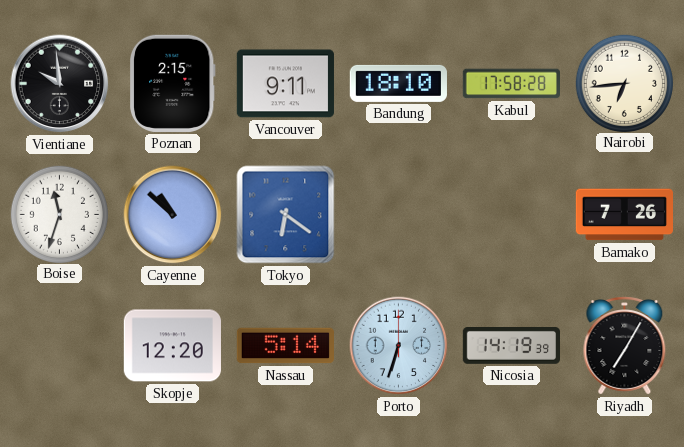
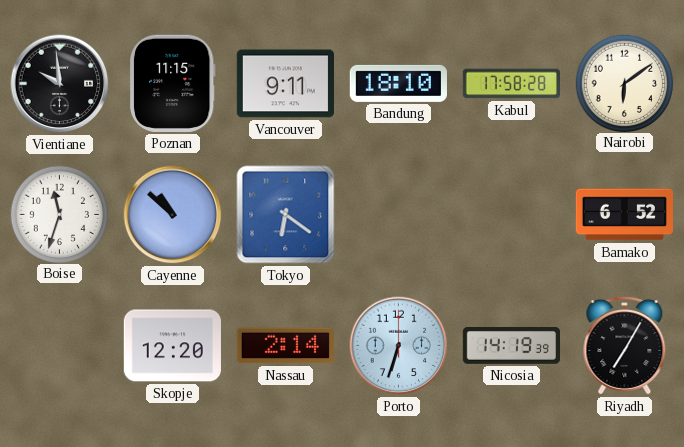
Poznan: 2:15 -> 11:15
Nairobi: 6:44 -> 6:09
Bamako: 7:26 -> 6:52
Nassau: 5:14 -> 2:14
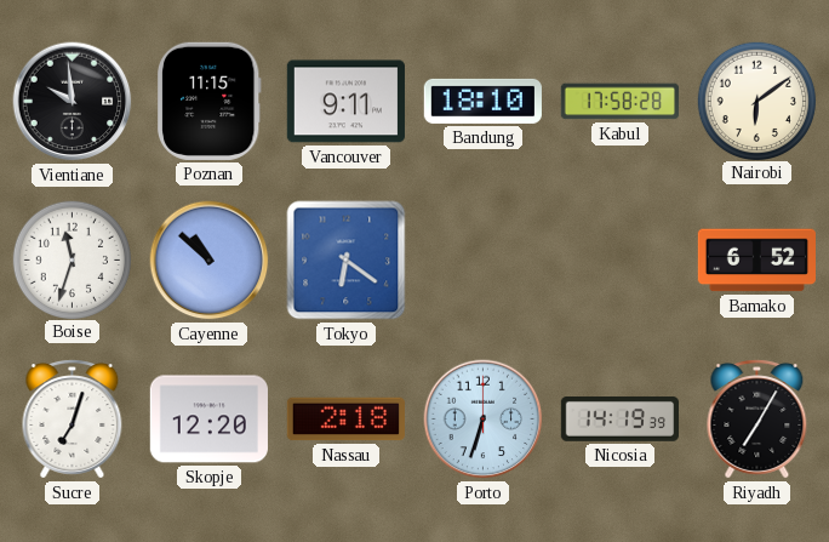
Sucre: none -> 7:03
Nassau: 2:14 -> 2:18
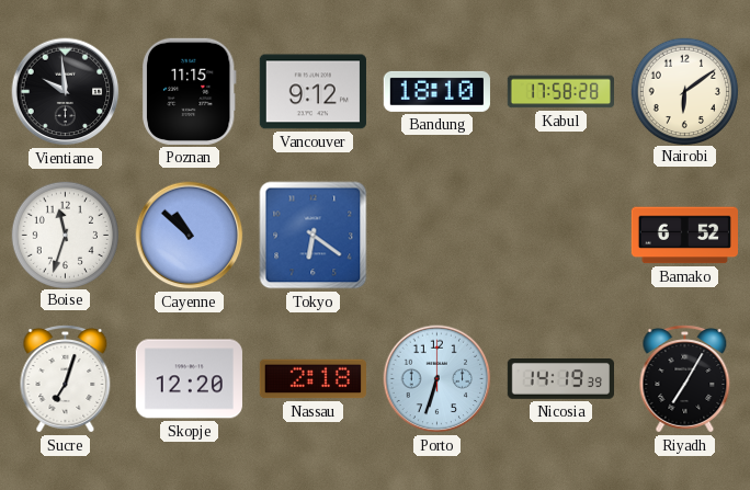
Vancouver: 9:11 -> 9:12
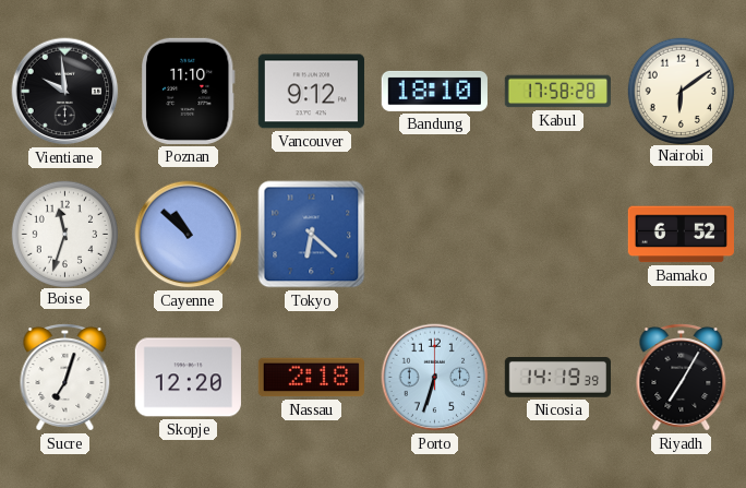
Poznan: 11:15 -> 11:10
Tokyo: 6:21 -> 6:22
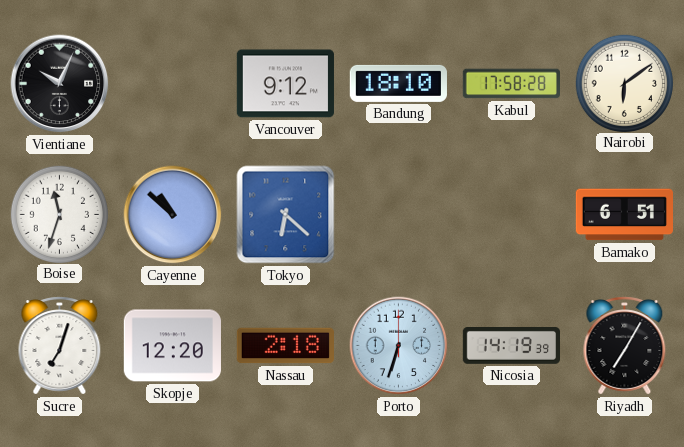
Vientiane: 9:59 -> 10:04
Poznan: 11:10 -> none
Bamako: 6:52 -> 6:51
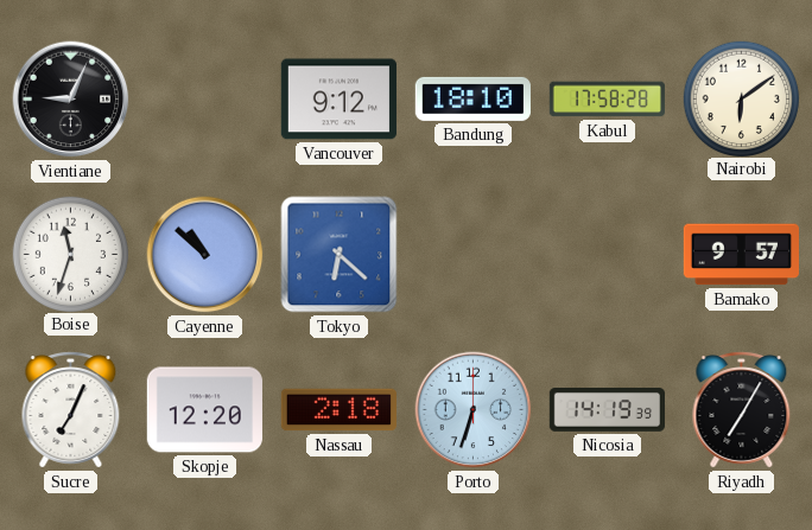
Vientiane: 10:04 -> 9:04
Bamako: 6:51 -> 9:57
Sucre: 7:03 -> 7:04
